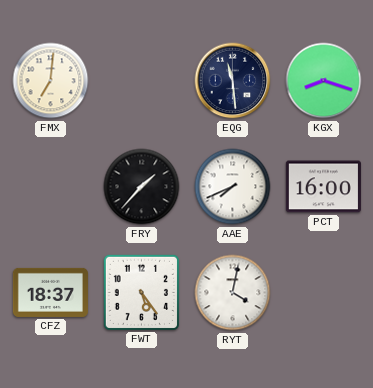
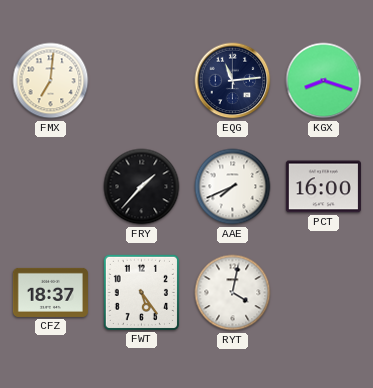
EQG: 11:29 -> 11:14
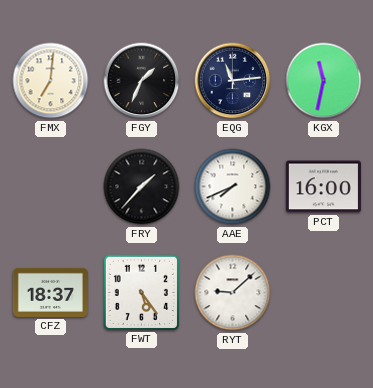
FGY: none -> 1:34
KGX: 8:18 -> 11:32
RYT: 4:02 -> 9:08
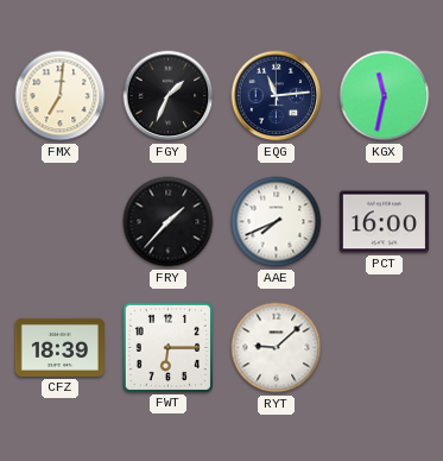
CFZ: 18:37 -> 18:39
FWT: 5:24 -> 6:15
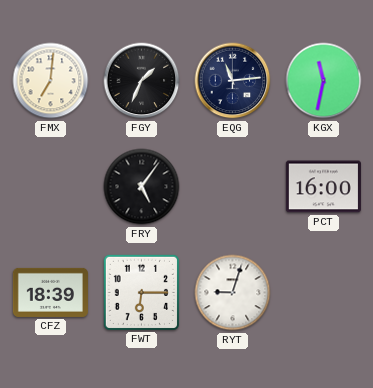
FRY: 1:37 -> 5:06
AAE: 7:41 -> none
RYT: 9:08 -> 9:03
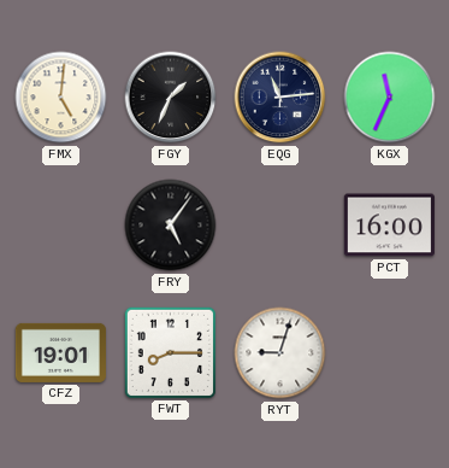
FMX: 7:01 -> 5:01
KGX: 11:32 -> 11:34
CFZ: 18:39 -> 19:01
FWT: 6:15 -> 8:15
